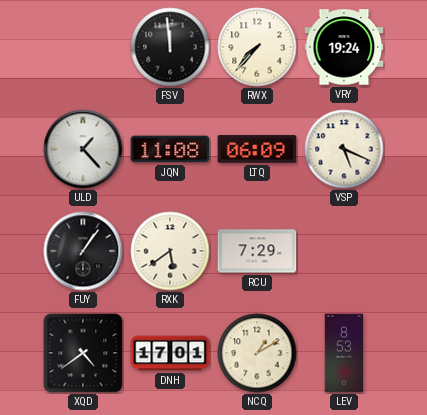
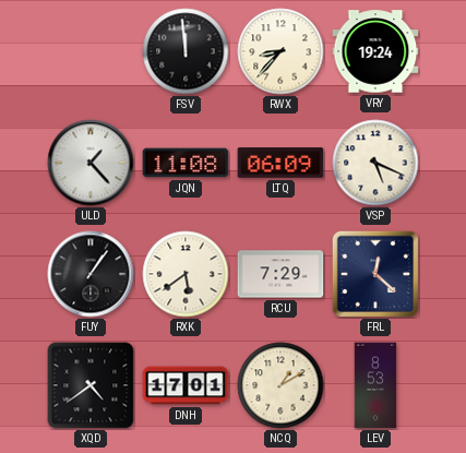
RWX: 7:37 -> 8:37
FRL: none -> 12:22
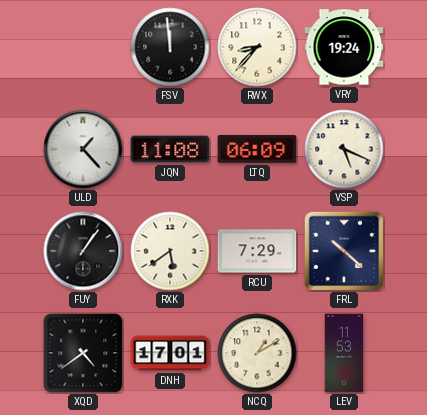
FRL: 12:22 -> 10:22
LEV: 8:53 -> 11:53
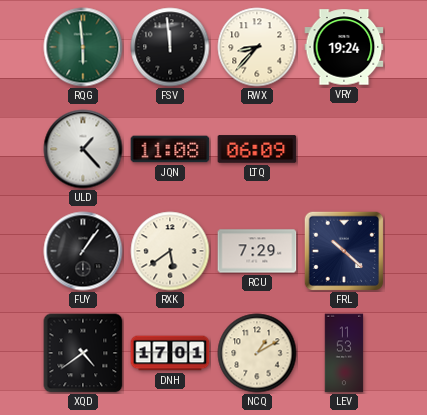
RQG: none -> 5:59
VSP: 5:19 -> none
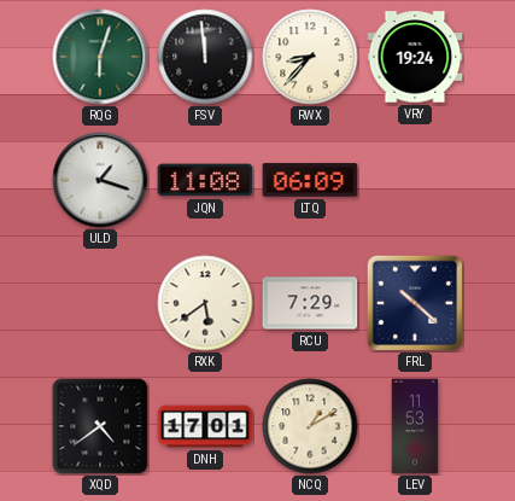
RQG: 5:59 -> 6:03
ULD: 1:23 -> 1:18
FUY: 1:06 -> none
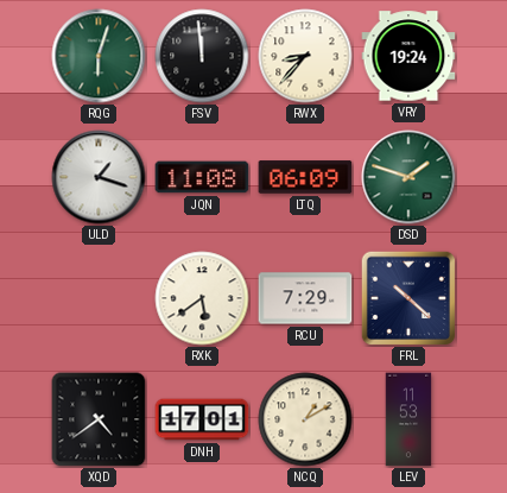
DSD: none -> 1:48
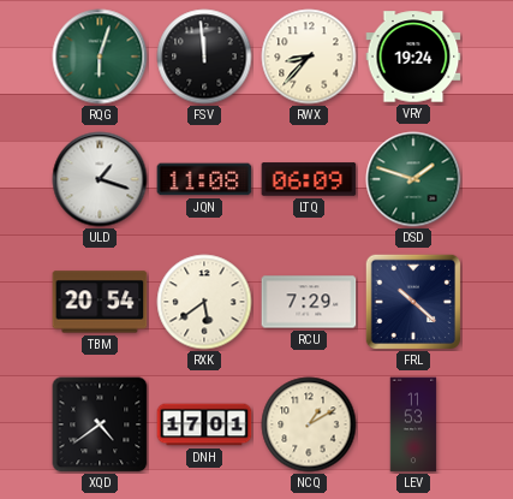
TBM: none -> 20:54
